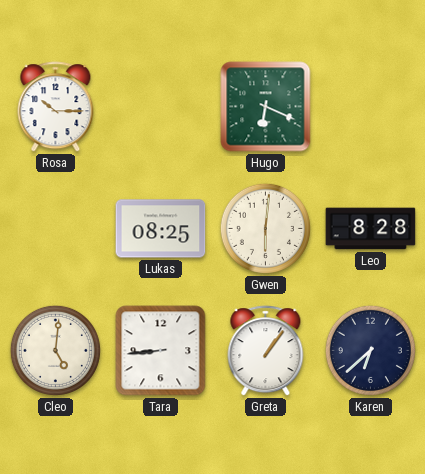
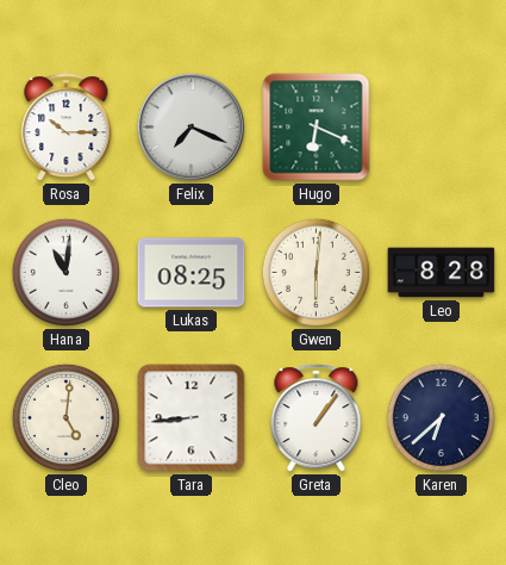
Felix: none -> 7:19
Hana: none -> 11:01
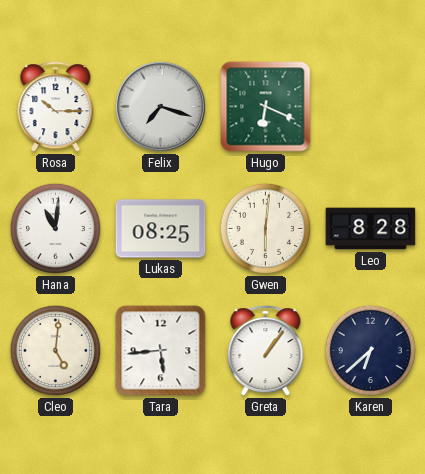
Felix: 7:19 -> 7:18
Tara: 8:44 -> 5:44
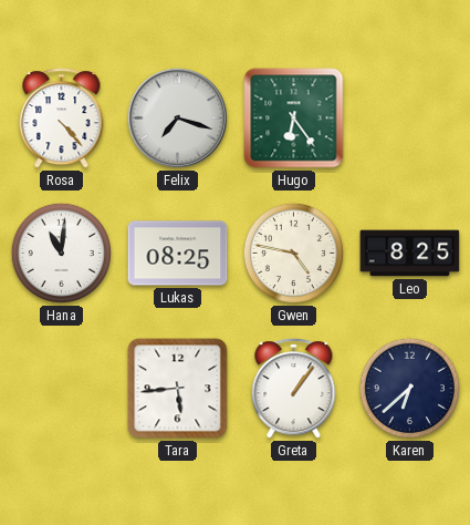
Rosa: 10:15 -> 4:23
Hugo: 6:19 -> 6:24
Gwen: 6:01 -> 4:47
Leo: 8:28 -> 8:25
Cleo: 5:01 -> none
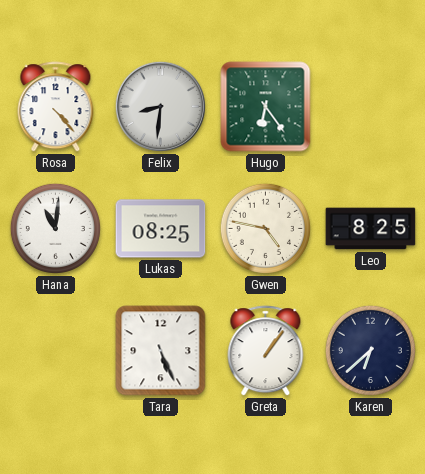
Felix: 7:18 -> 8:31
Tara: 5:44 -> 5:26
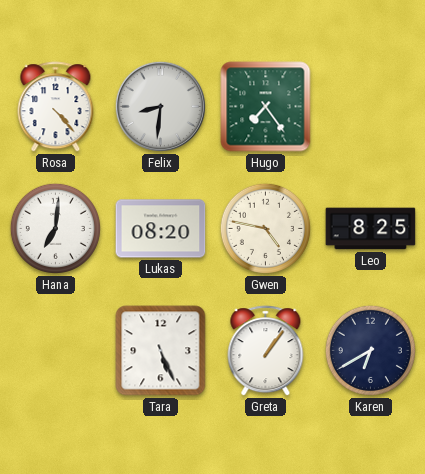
Hugo: 6:24 -> 7:24
Hana: 11:01 -> 7:01
Lukas: 08:25 -> 08:20
Karen: 6:38 -> 6:40
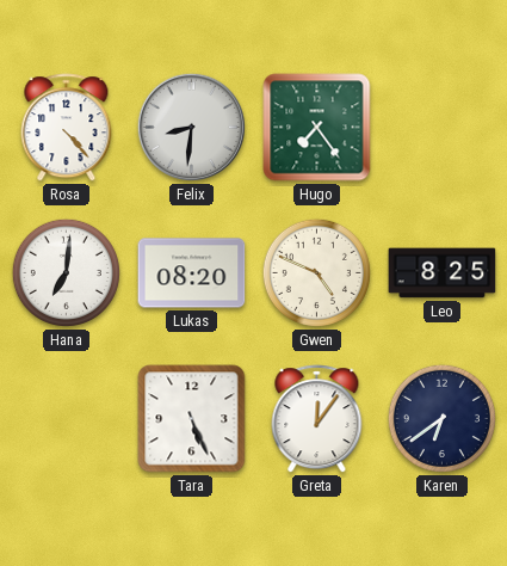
Gwen: 4:47 -> 4:49
Greta: 1:06 -> 12:06
Karen: 6:40 -> 6:39
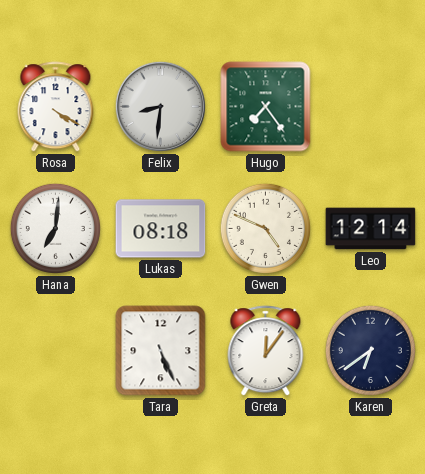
Rosa: 4:23 -> 4:20
Lukas: 08:20 -> 08:18
Leo: 8:25 -> 12:14
